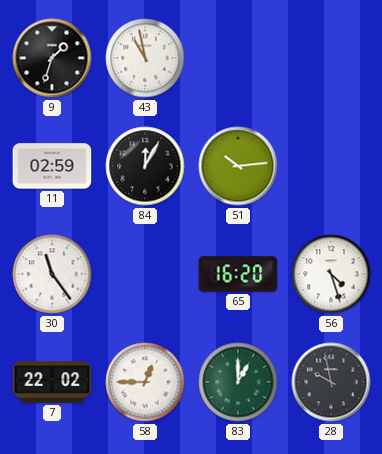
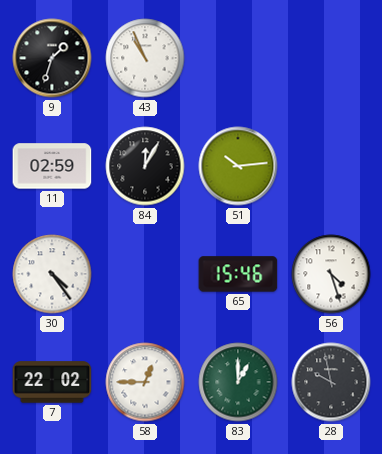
43: 10:58 -> 10:56
30: 11:24 -> 4:24
65: 16:20 -> 15:46
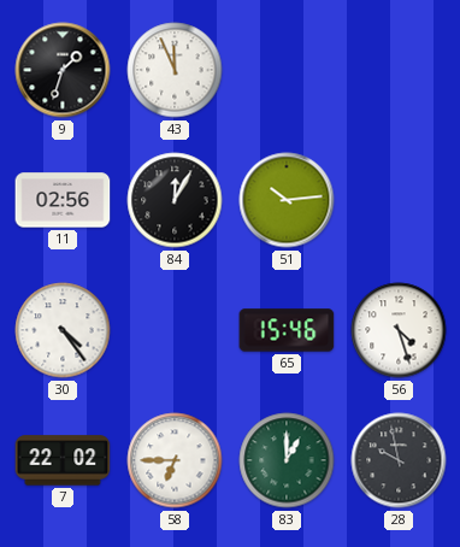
43: 10:56 -> 11:56
11: 02:59 -> 02:56
58: 12:45 -> 6:45
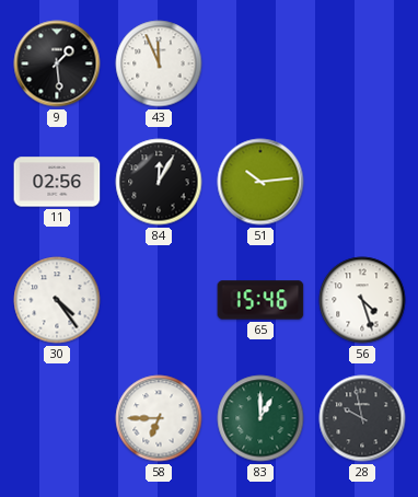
9: 1:33 -> 1:29
7: 22:02 -> none
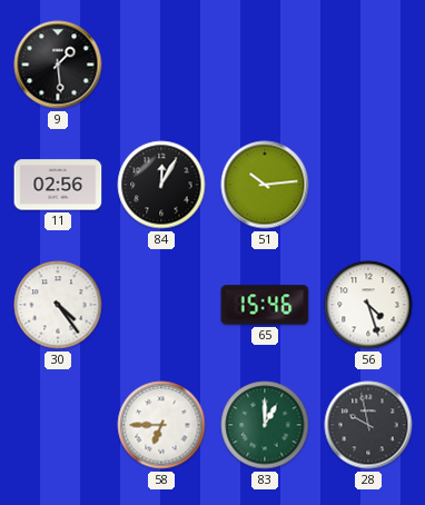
43: 11:56 -> none
